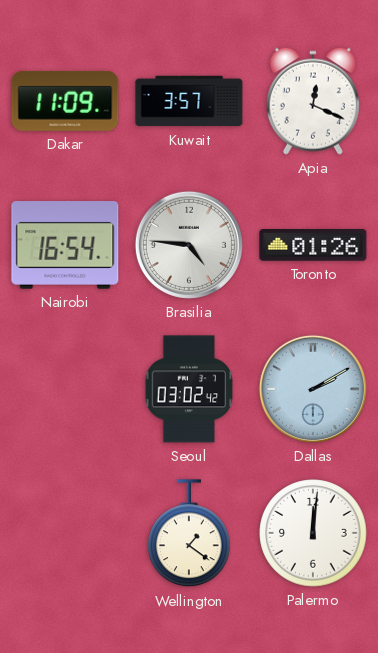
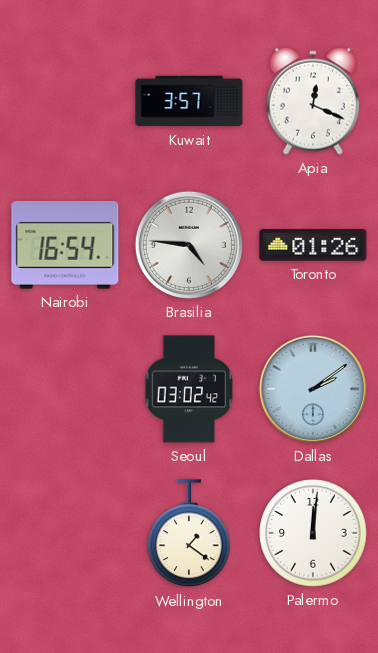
Dakar: 11:09 -> none
Dallas: 2:10 -> 2:09
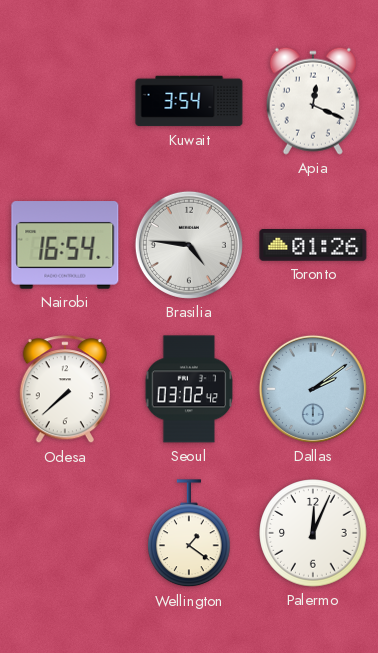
Kuwait: 3:57 -> 3:54
Odesa: none -> 7:38
Palermo: 12:01 -> 12:04
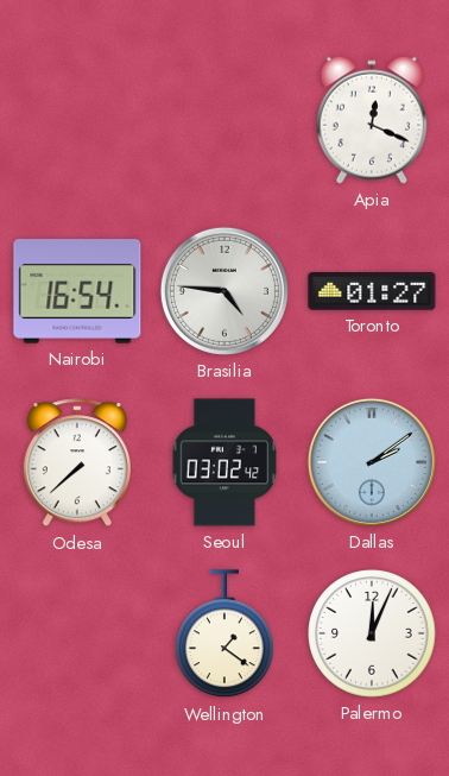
Kuwait: 3:54 -> none
Toronto: 01:26 -> 01:27
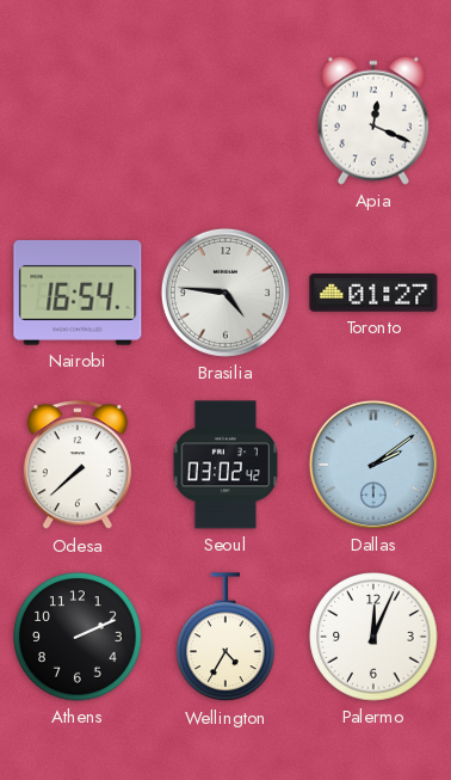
Athens: none -> 2:11
Wellington: 1:21 -> 4:35
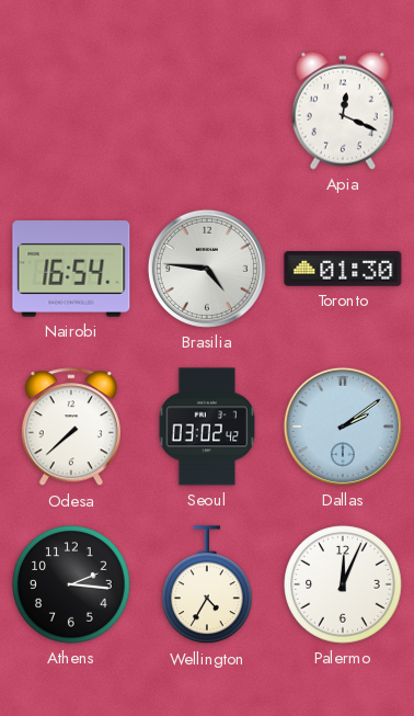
Toronto: 01:27 -> 01:30
Athens: 2:11 -> 2:16
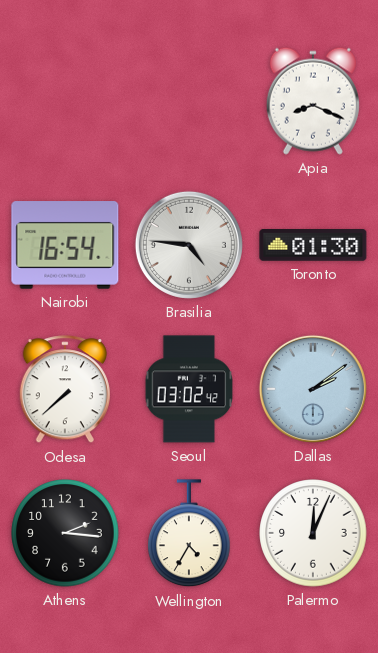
Apia: 12:19 -> 8:19
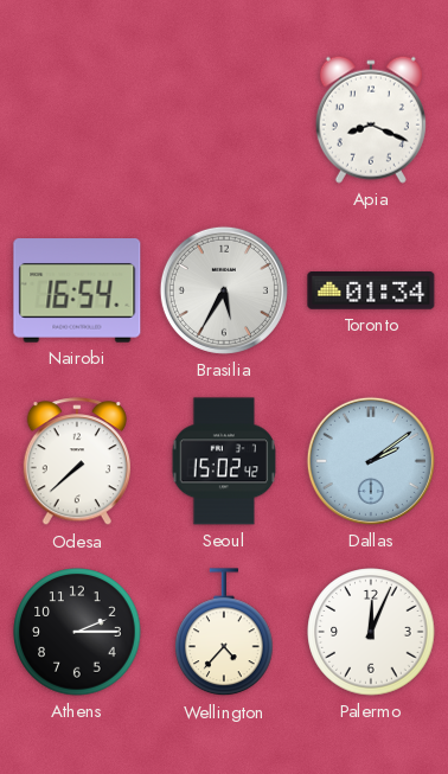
Brasilia: 4:46 -> 5:35
Toronto: 01:30 -> 01:34
Seoul: 03:02 -> 15:02
Athens: 2:16 -> 2:15
Wellington: 4:35 -> 4:37
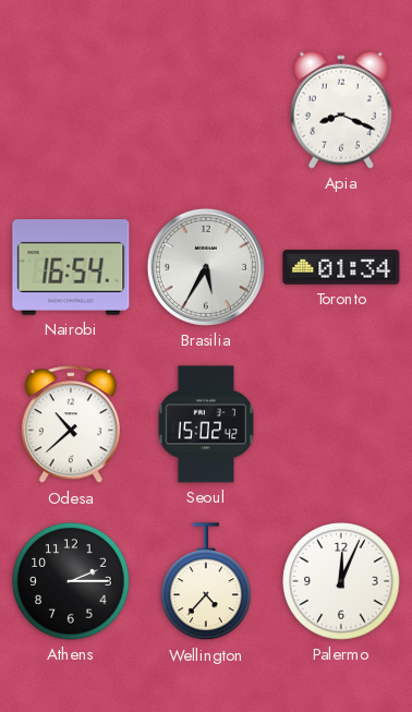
Odesa: 7:38 -> 10:38
Dallas: 2:09 -> none
